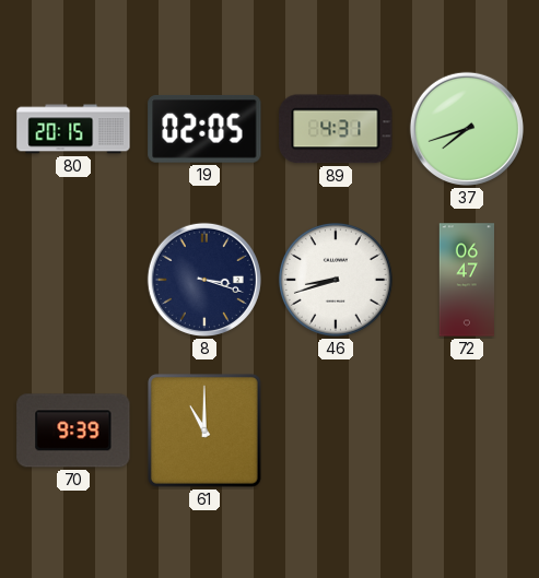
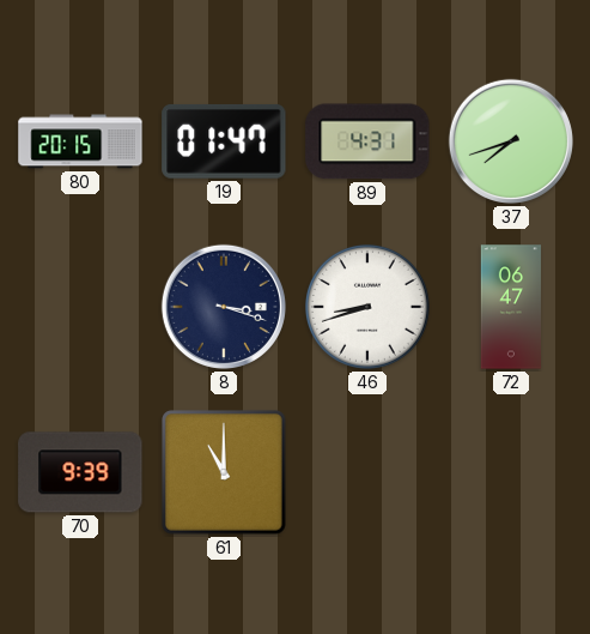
19: 02:05 -> 01:47
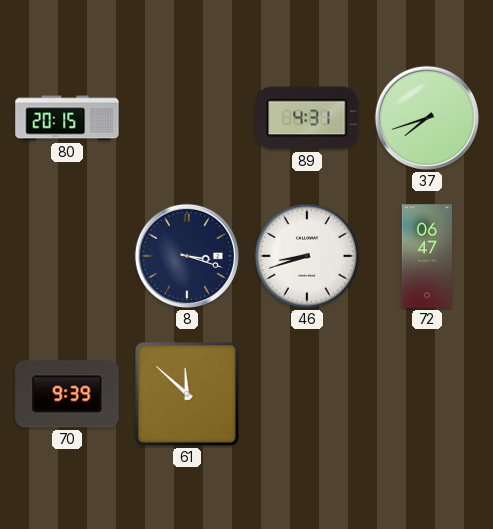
19: 01:47 -> none
61: 11:00 -> 11:52
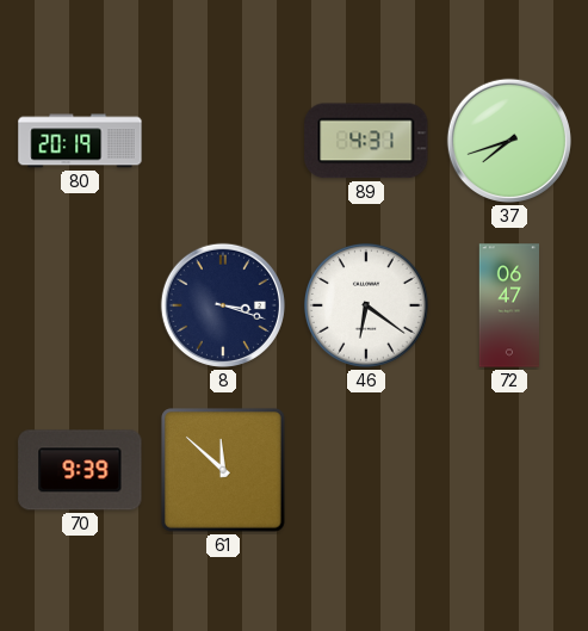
80: 20:15 -> 20:19
46: 8:42 -> 6:21
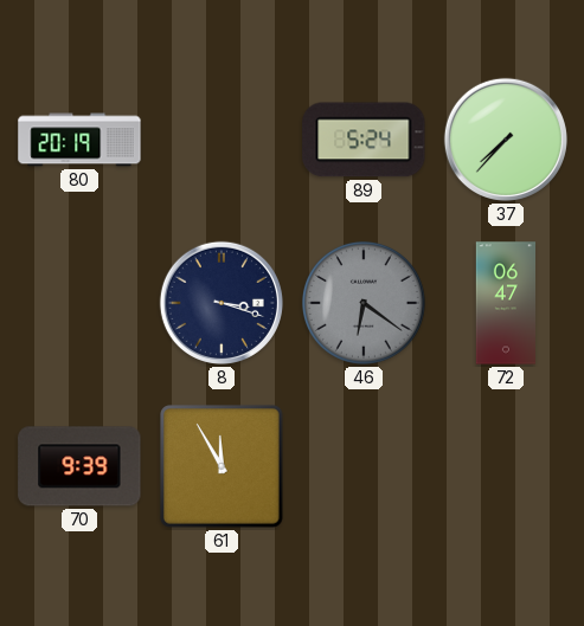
89: 4:31 -> 5:24
37: 7:42 -> 7:37
46 dial: white -> grey
61: 11:52 -> 11:55
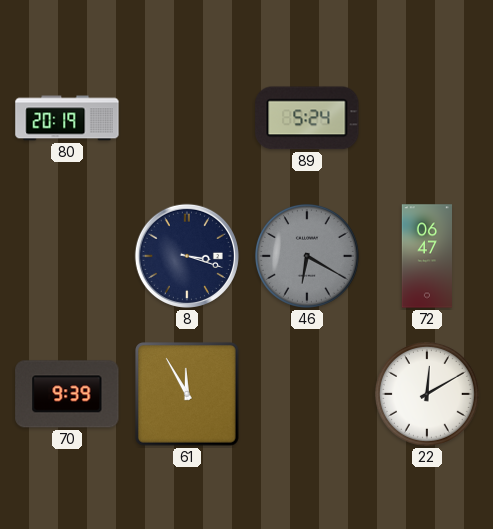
37: 7:37 -> none
46: 6:21 -> 6:20
22: none -> 12:10
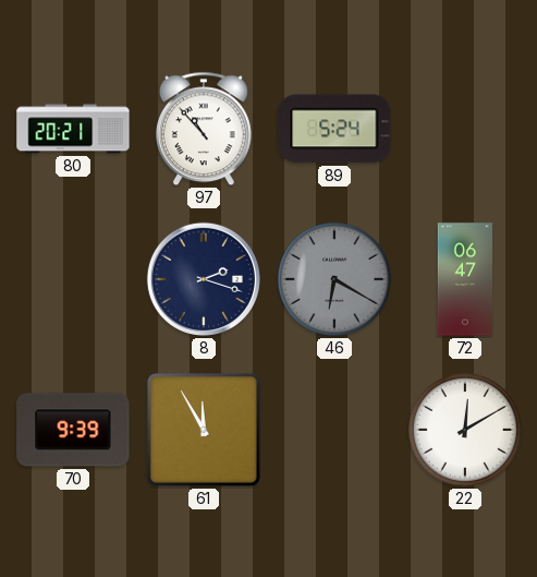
80: 20:19 -> 20:21
97: none -> 10:53
8: 3:18 -> 2:18
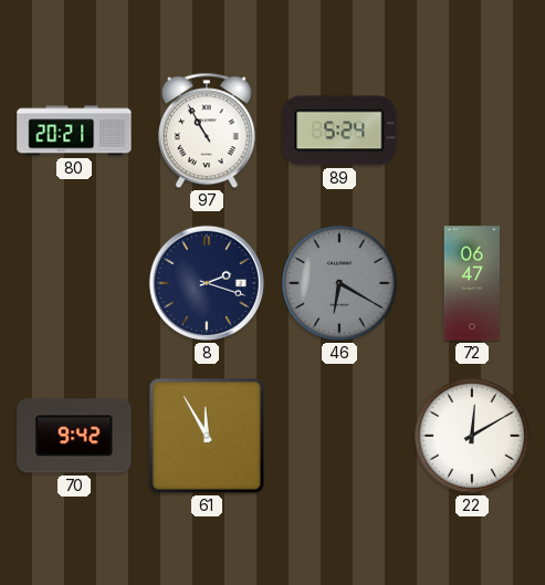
97: 10:53 -> 10:55
70: 9:39 -> 9:42
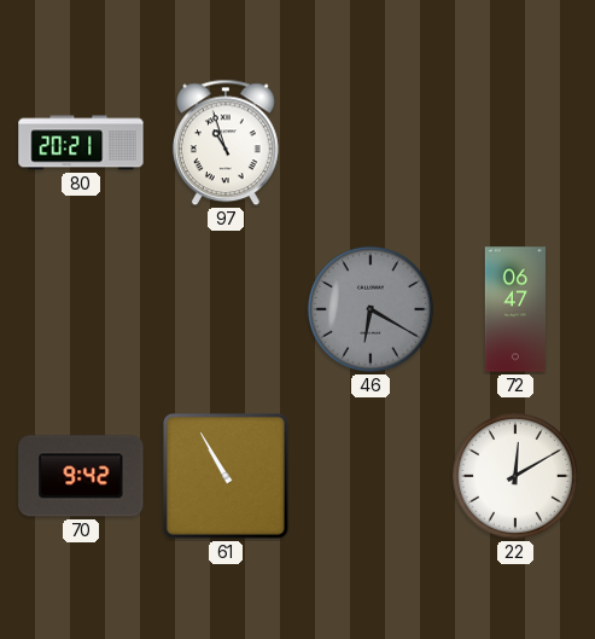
97: 10:55 -> 10:57
89: 5:24 -> none
8: 2:18 -> none
61: 11:55 -> 10:55
